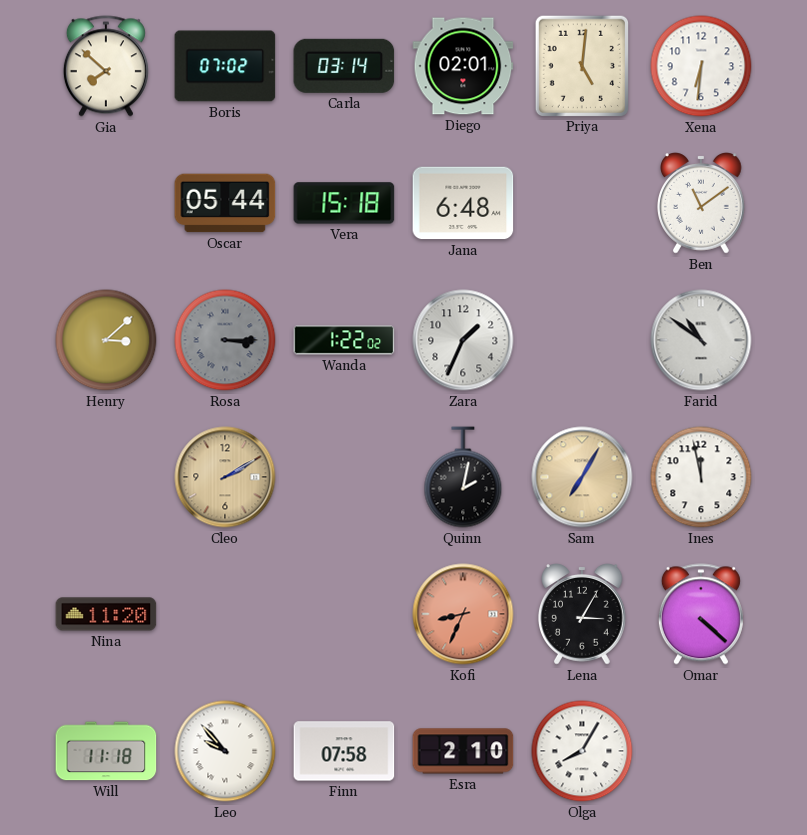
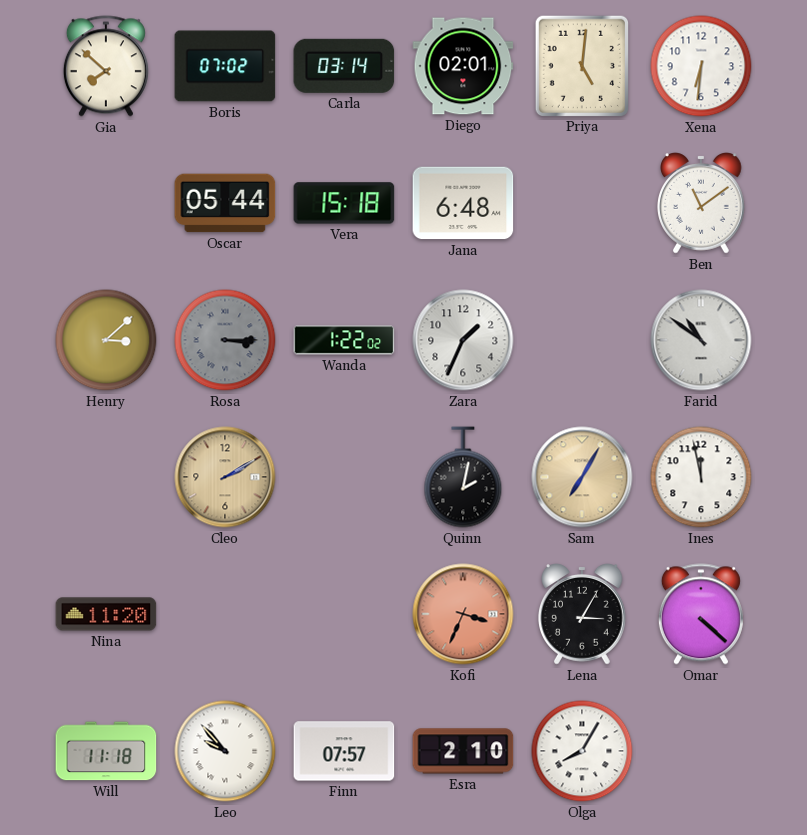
Kofi: 8:34 -> 3:34
Finn: 07:58 -> 07:57
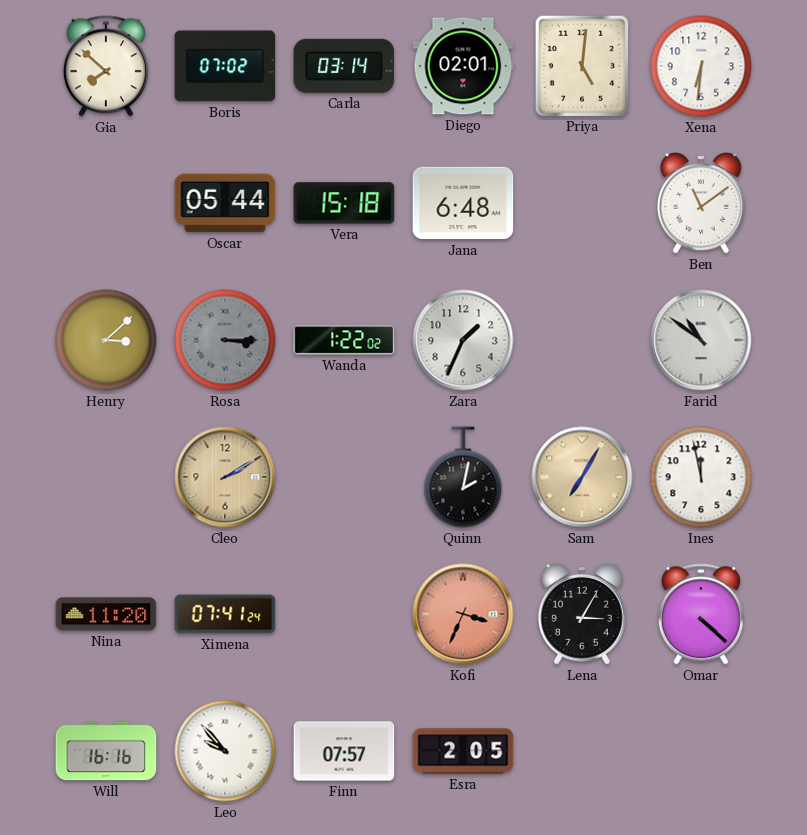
Ximena: none -> 07:41
Will: 11:18 -> 16:16
Esra: 2:10 -> 2:05
Olga: 8:05 -> none
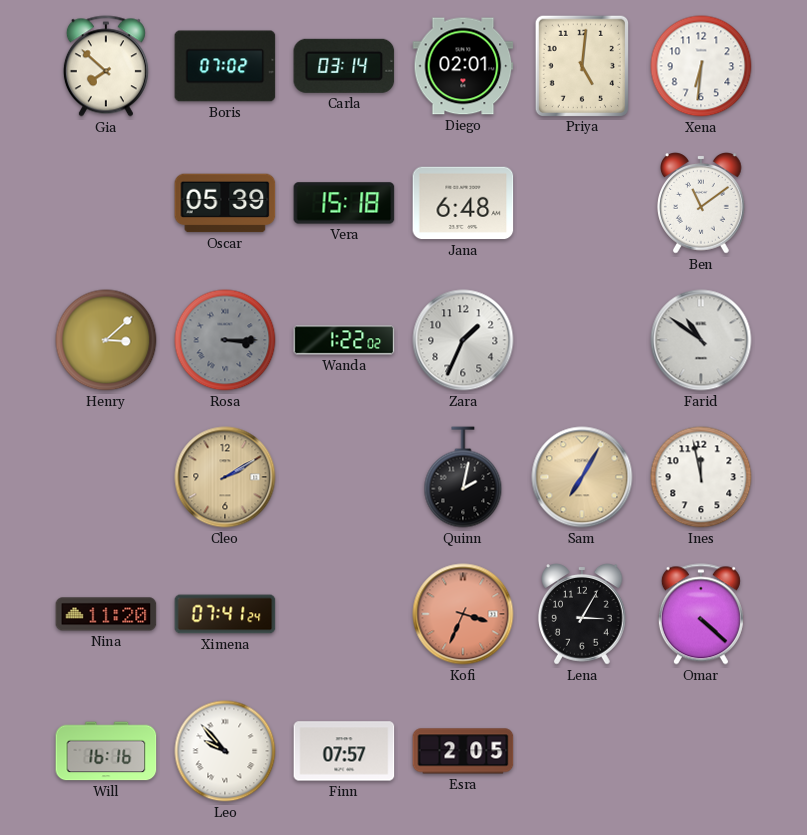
Oscar: 05:44 -> 05:39
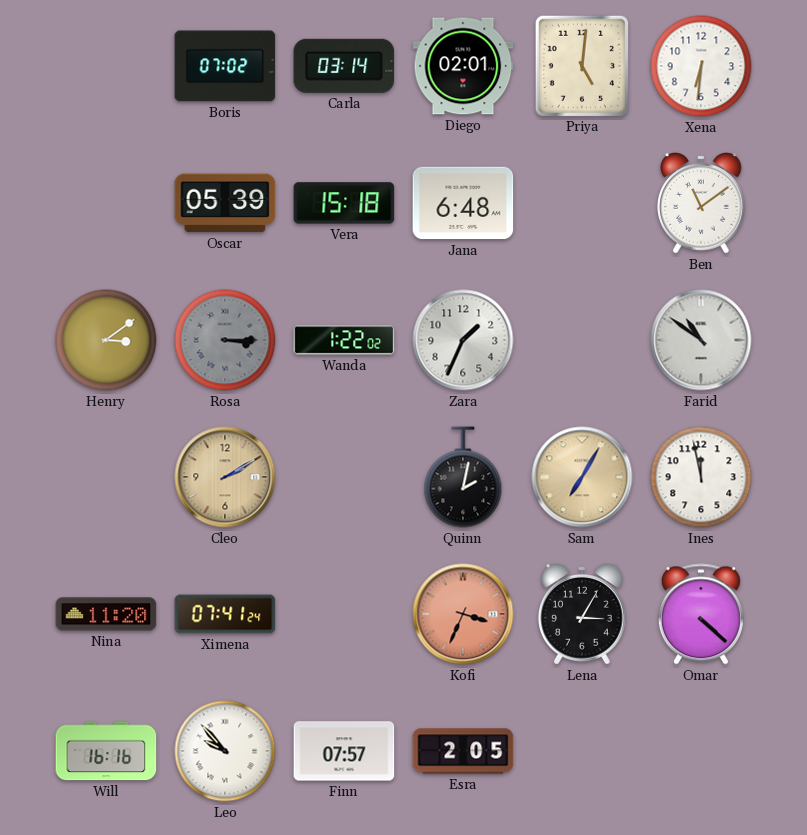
Gia: 7:52 -> none
Henry: 3:08 -> 3:09
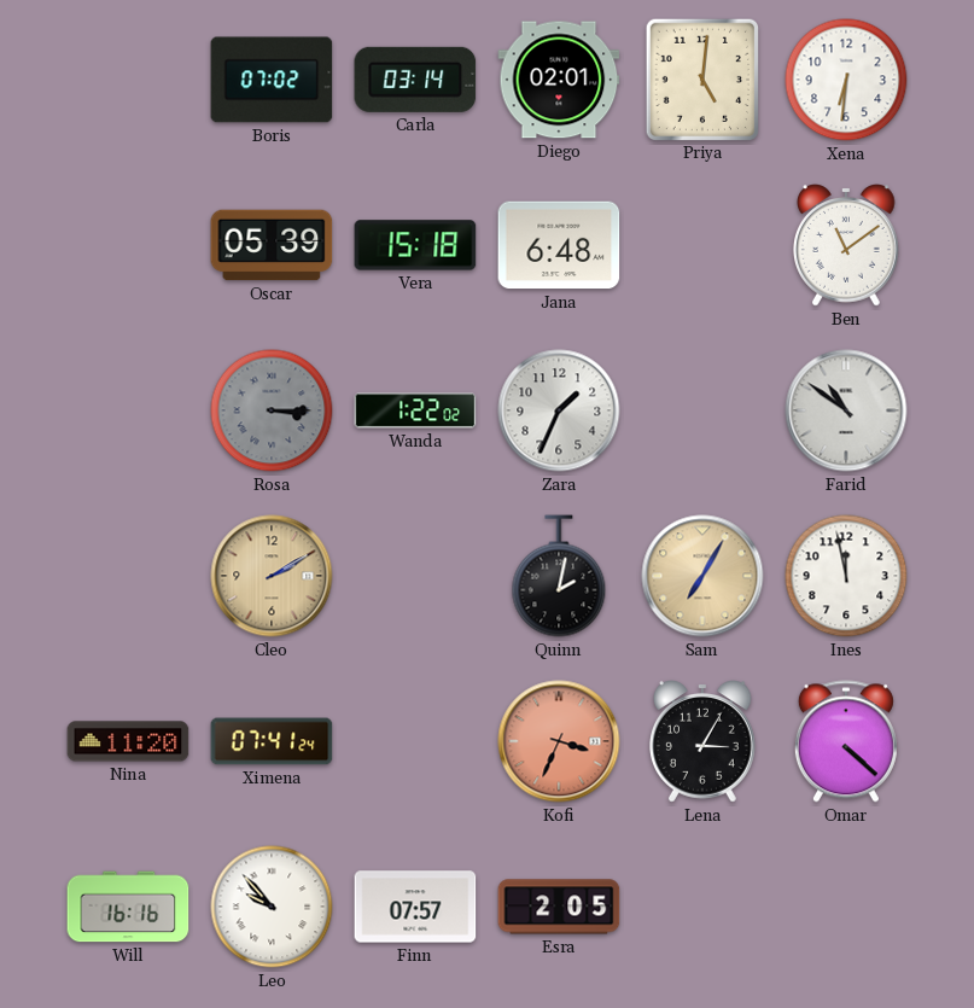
Henry: 3:09 -> none
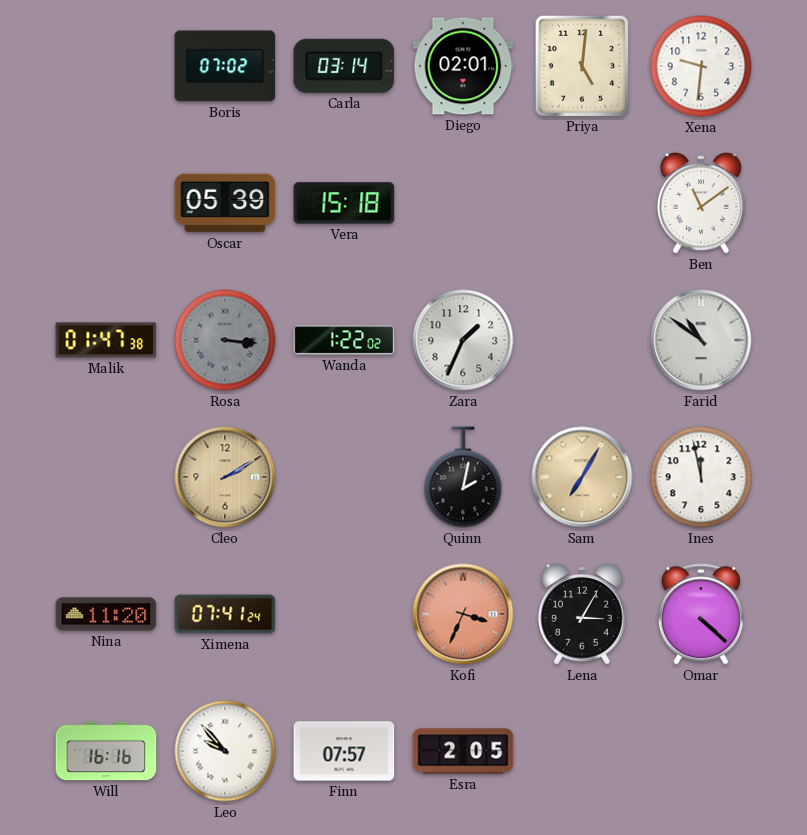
Xena: 6:31 -> 9:31
Jana: 6:48 -> none
Malik: none -> 01:47
Rosa: 3:15 -> 3:16
